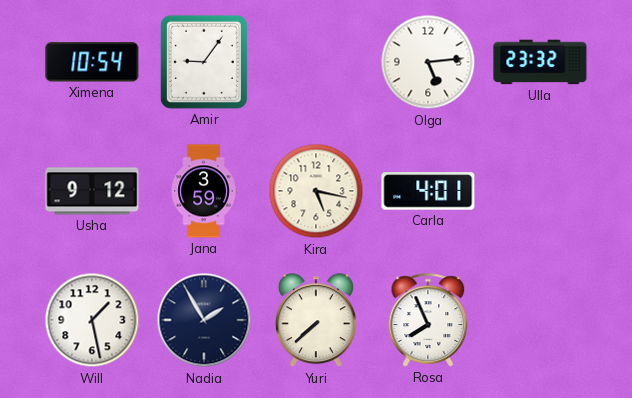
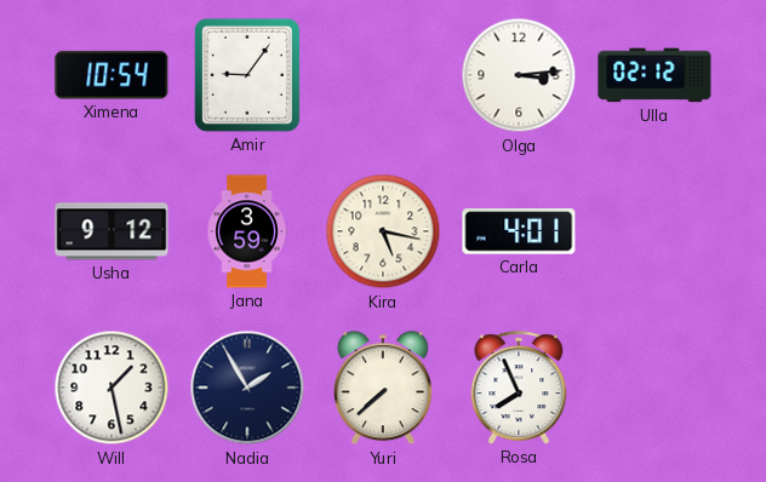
Olga: 5:14 -> 3:14
Ulla: 23:32 -> 02:12
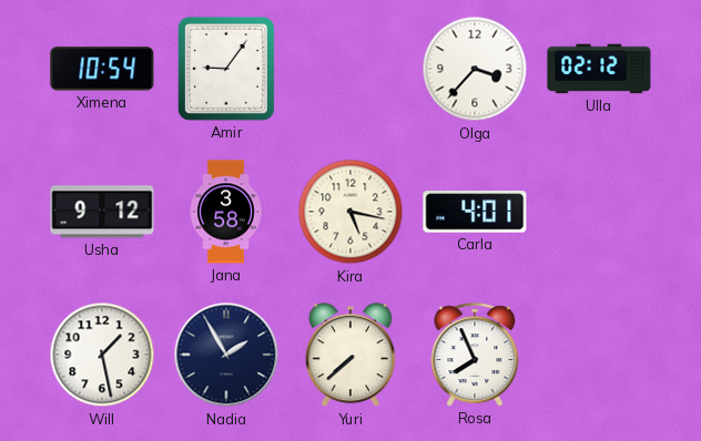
Olga: 3:14 -> 3:37
Jana: 3:59 -> 3:58
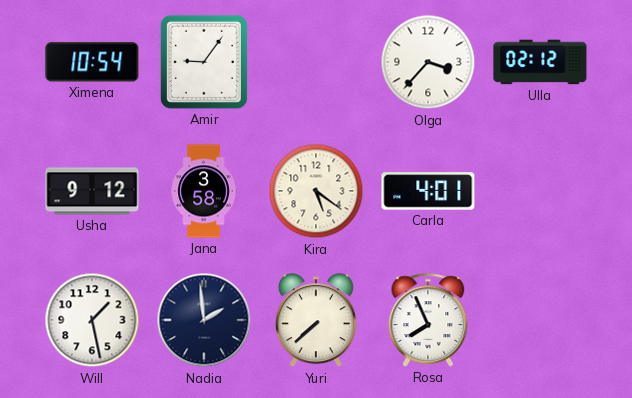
Kira: 5:17 -> 5:21
Nadia: 1:55 -> 1:59
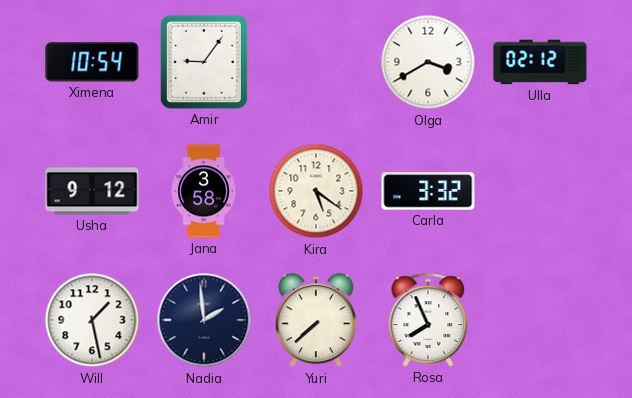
Olga: 3:37 -> 3:40
Carla: 4:01 -> 3:32
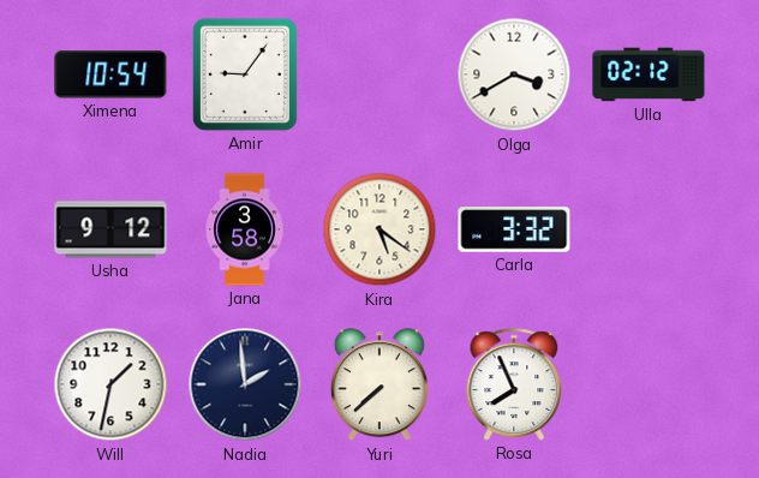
Will: 1:28 -> 1:32
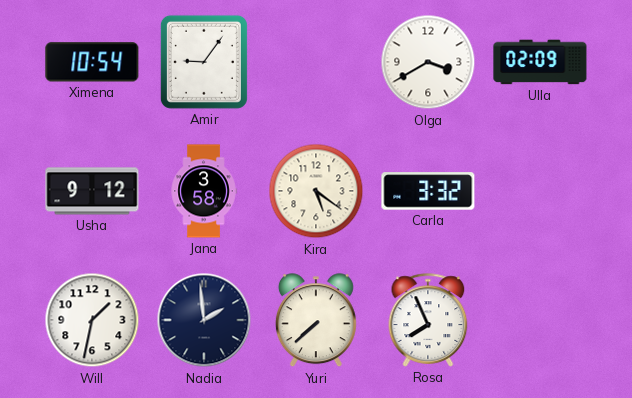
Ulla: 02:12 -> 02:09
